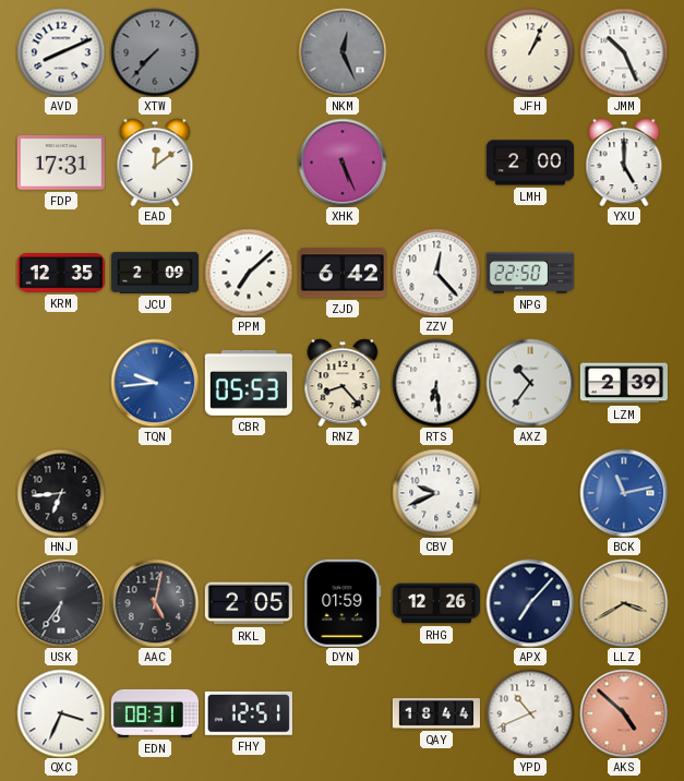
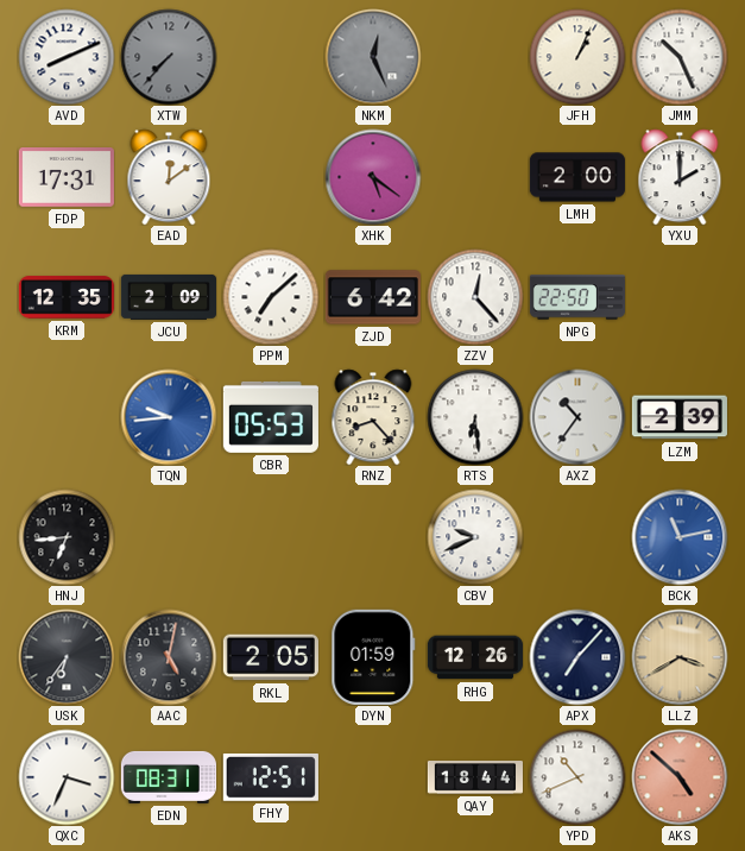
XHK: 5:26 -> 5:21
YXU: 5:00 -> 2:00
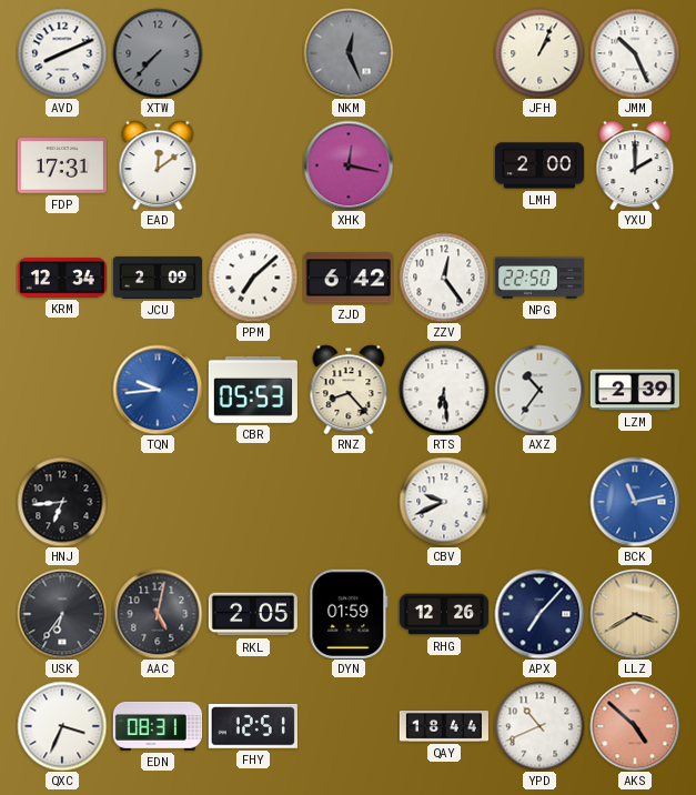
XHK: 5:21 -> 12:17
KRM: 12:35 -> 12:34
ZZV: 12:23 -> 12:24
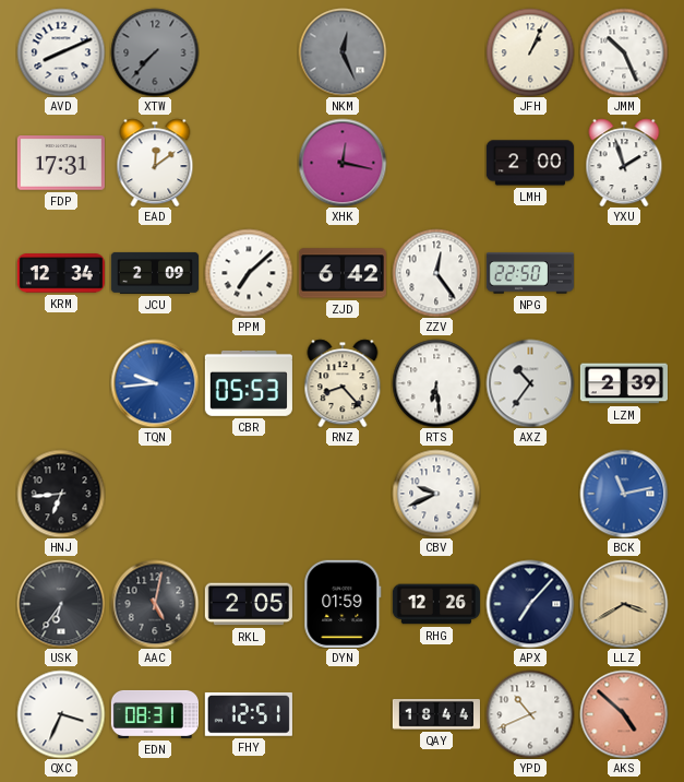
YXU: 2:00 -> 1:57
